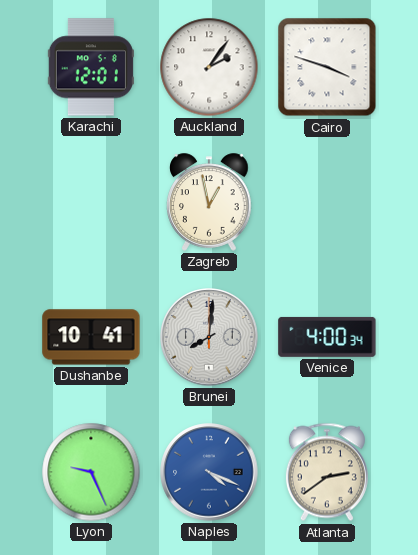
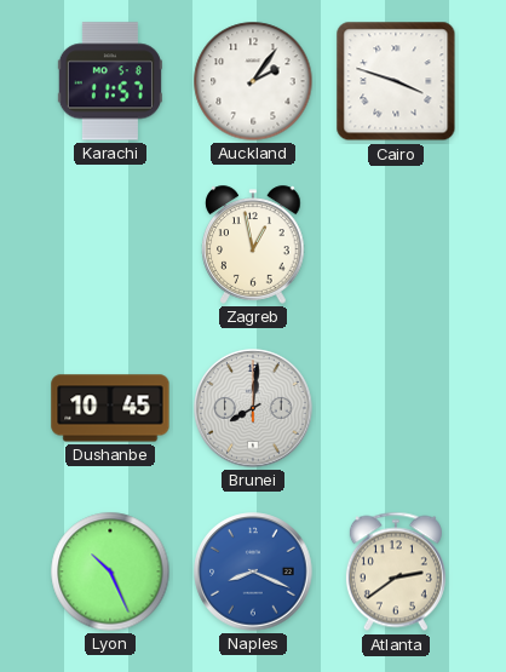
Karachi: 12:01 -> 11:57
Dushanbe: 10:41 -> 10:45
Venice: 4:00 -> none
Lyon: 9:26 -> 10:26
Naples: 4:19 -> 8:19
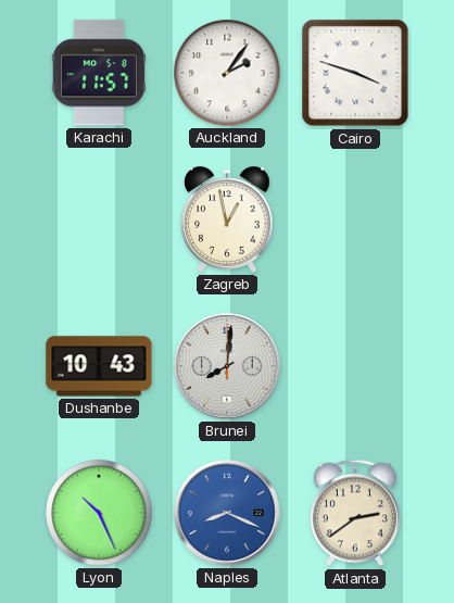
Dushanbe: 10:45 -> 10:43
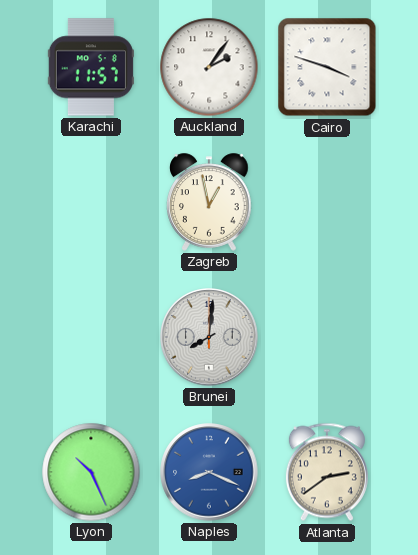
Dushanbe: 10:43 -> none
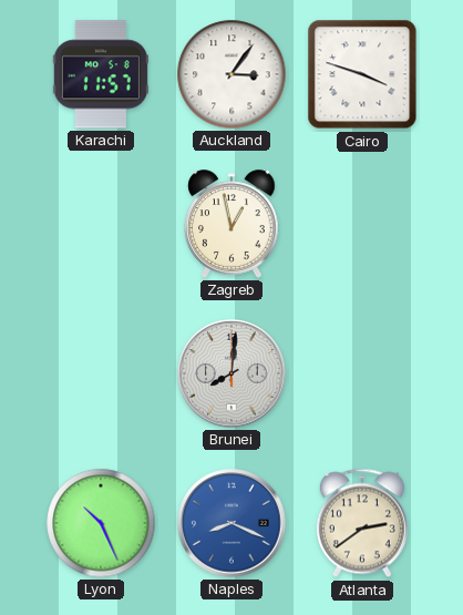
Auckland: 2:06 -> 3:06
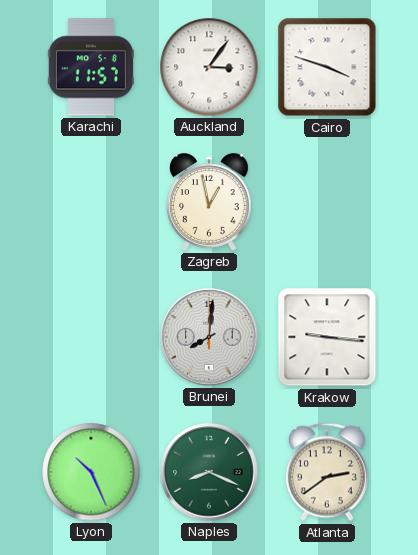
Krakow: none -> 9:16
Naples dial: blue -> green
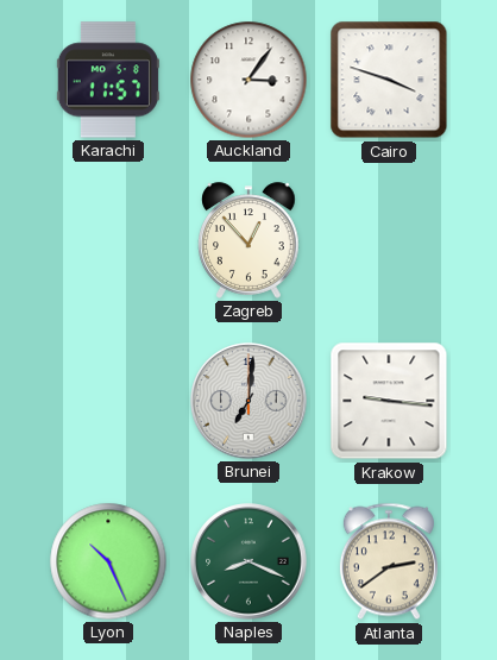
Zagreb: 12:58 -> 12:53
Brunei: 8:01 -> 7:01
